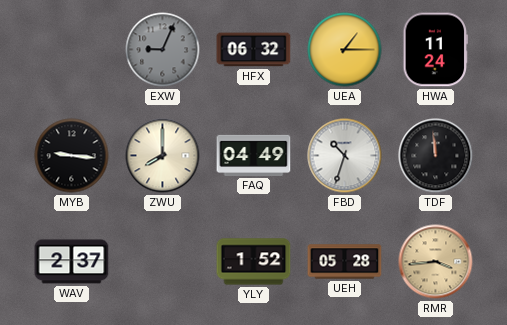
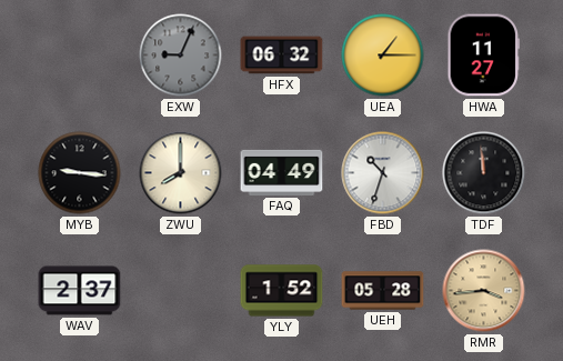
HWA: 11:24 -> 11:27
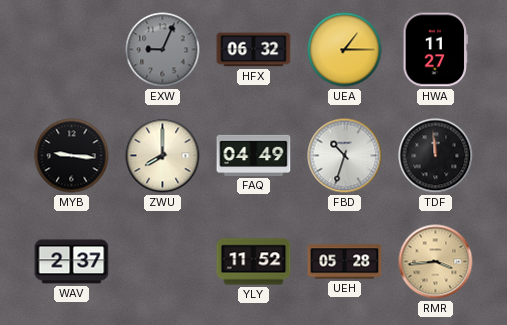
YLY: 1:52 -> 11:52
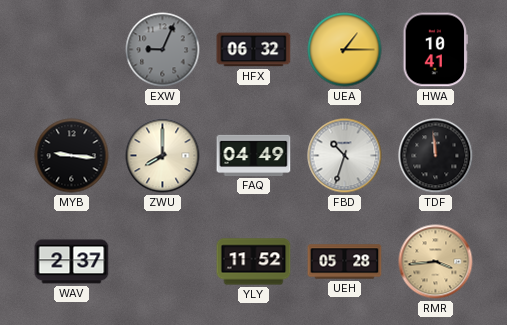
HWA: 11:27 -> 10:41
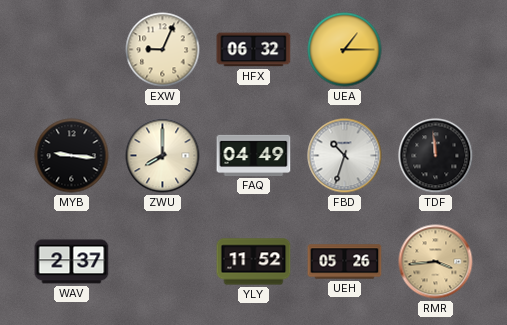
EXW dial: grey -> cream
HWA: 10:41 -> none
UEH: 05:28 -> 05:26
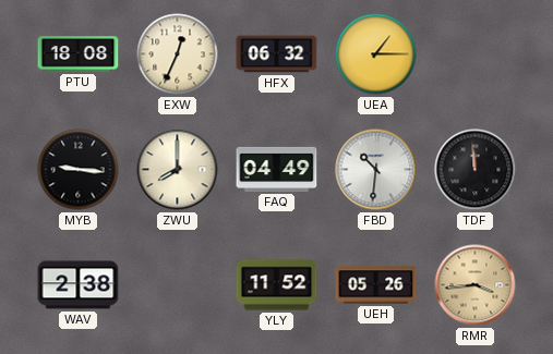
PTU: none -> 18:08
EXW: 9:04 -> 12:34
FBD: 10:33 -> 10:31
WAV: 2:37 -> 2:38
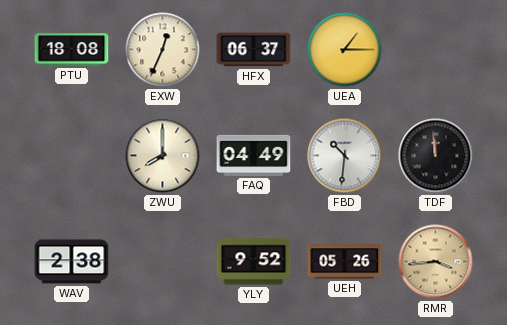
HFX: 06:32 -> 06:37
MYB: 9:16 -> none
YLY: 11:52 -> 9:52
